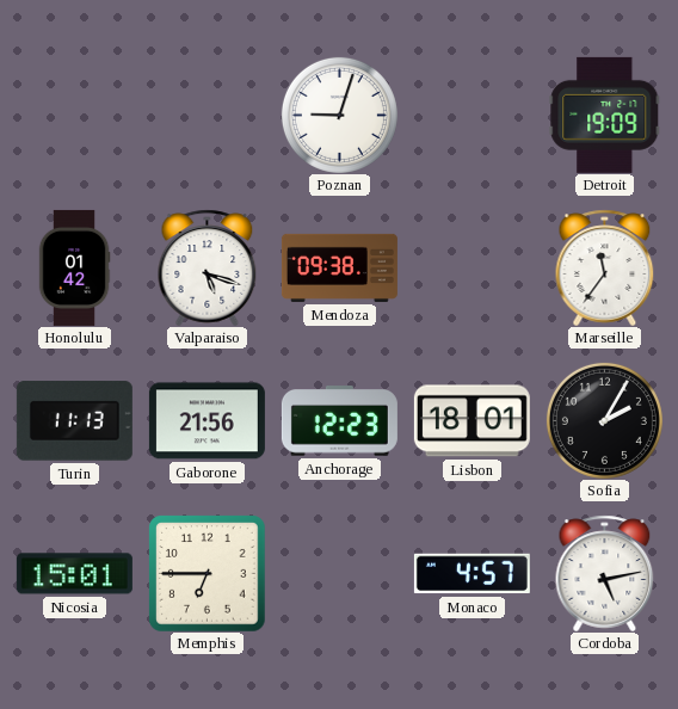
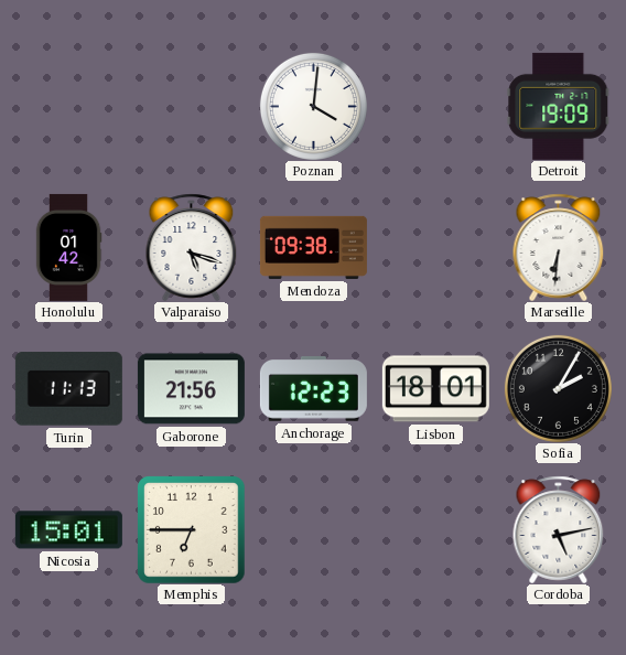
Poznan: 9:03 -> 4:01
Marseille: 11:36 -> 6:31
Monaco: 4:57 -> none
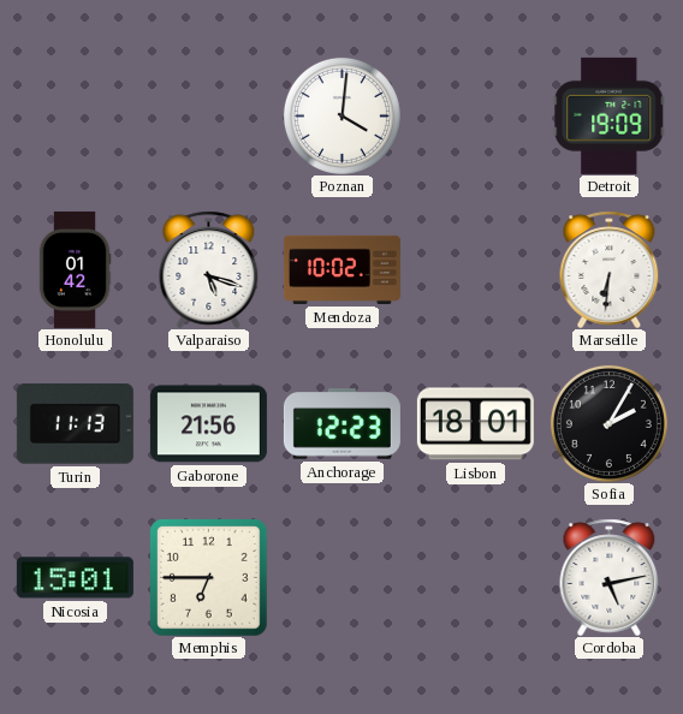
Mendoza: 09:38 -> 10:02
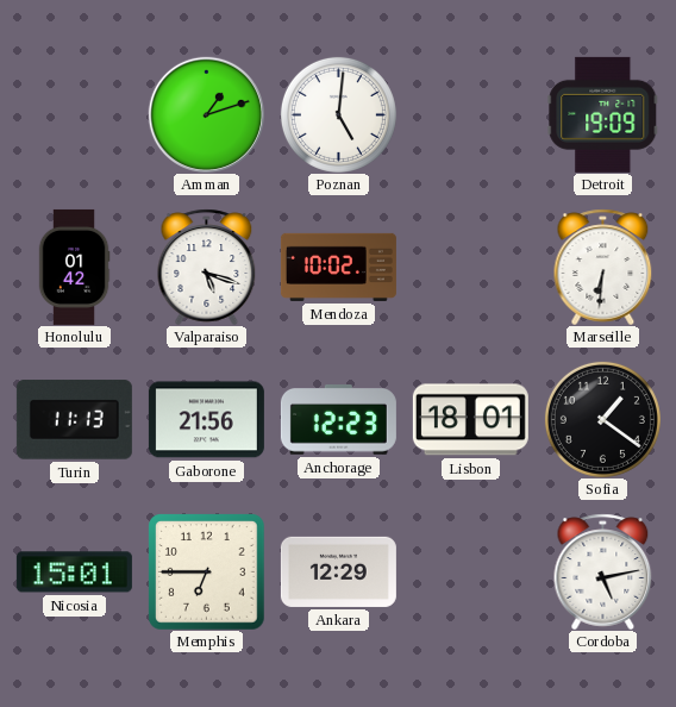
Amman: none -> 1:12
Poznan: 4:01 -> 5:01
Sofia: 2:05 -> 1:21
Ankara: none -> 12:29
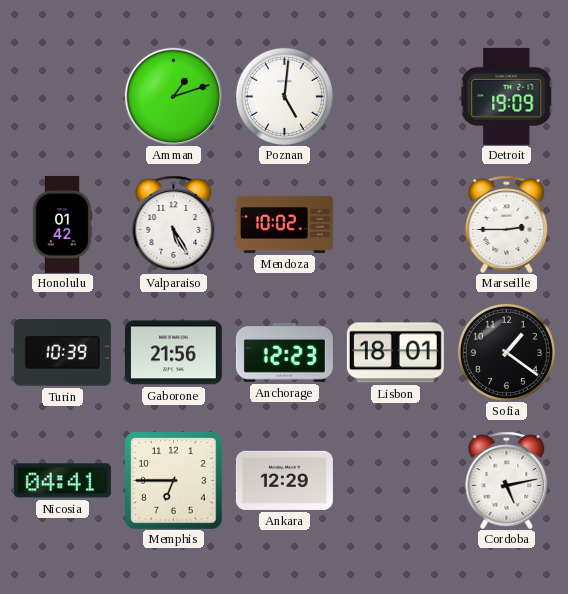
Valparaiso: 5:18 -> 5:25
Marseille: 6:31 -> 2:45
Turin: 11:13 -> 10:39
Nicosia: 15:01 -> 04:41
